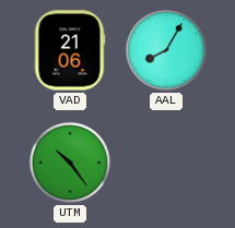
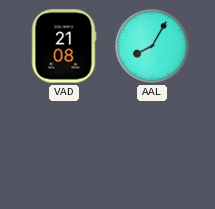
VAD: 21:06 -> 21:08
UTM: 10:24 -> none
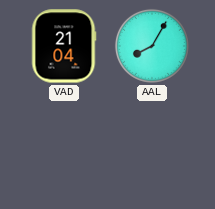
VAD: 21:08 -> 21:04
